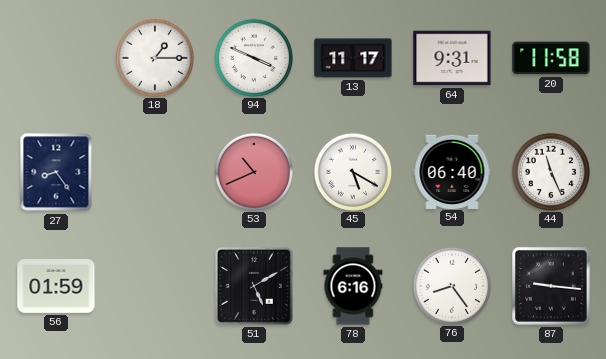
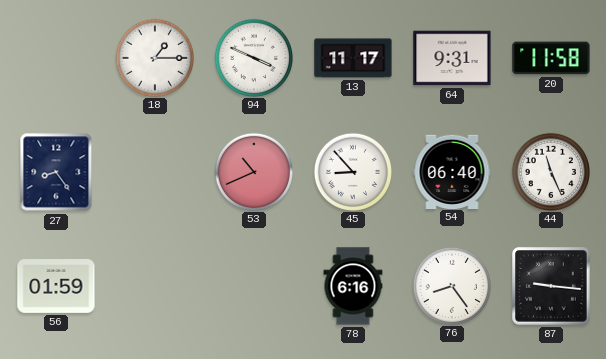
45: 5:20 -> 8:53
51: 5:10 -> none
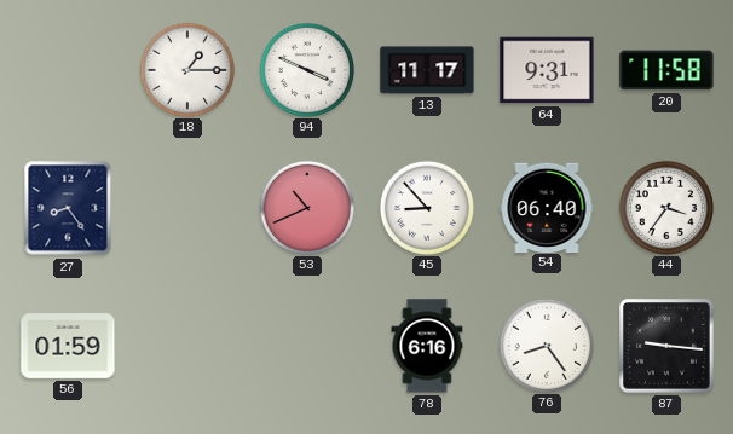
44: 11:26 -> 3:36
